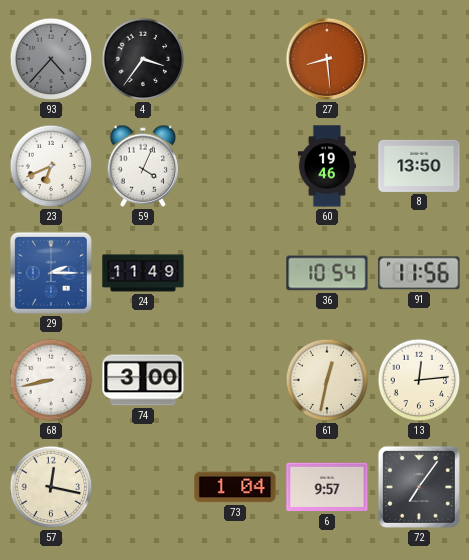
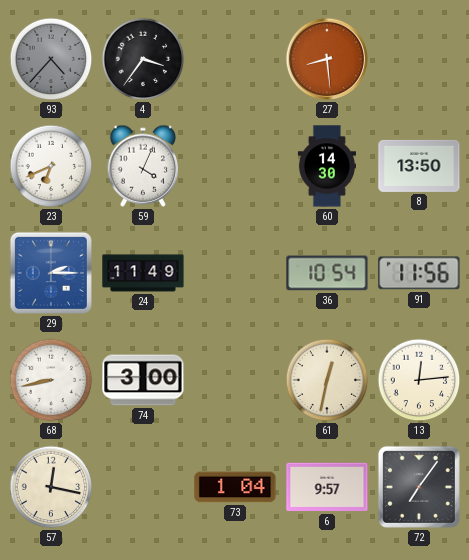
60: 19:46 -> 14:30
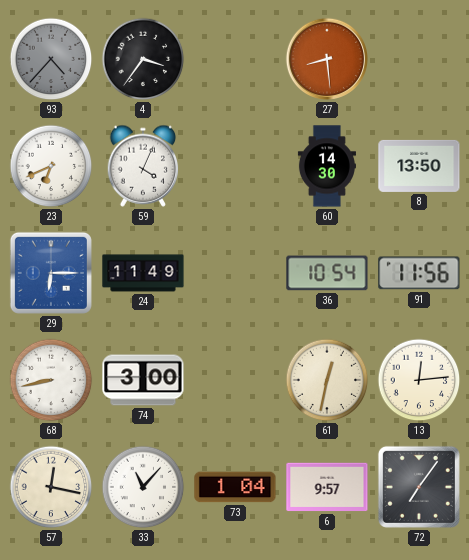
29: 2:15 -> 6:15
33: none -> 11:07
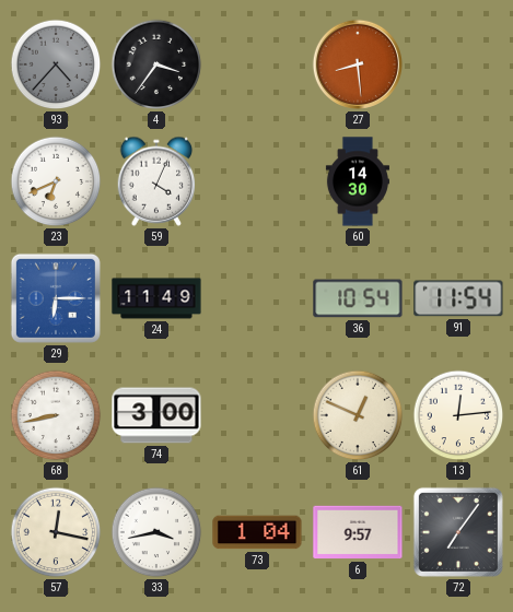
8: 13:50 -> none
91: 11:56 -> 11:54
61: 12:32 -> 12:49
33: 11:07 -> 3:43
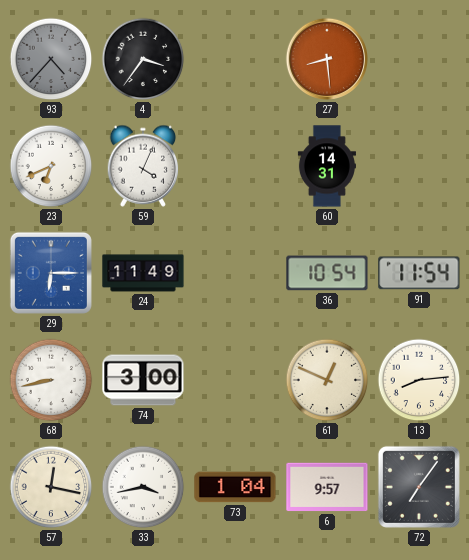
60: 14:30 -> 14:31
13: 12:14 -> 8:14
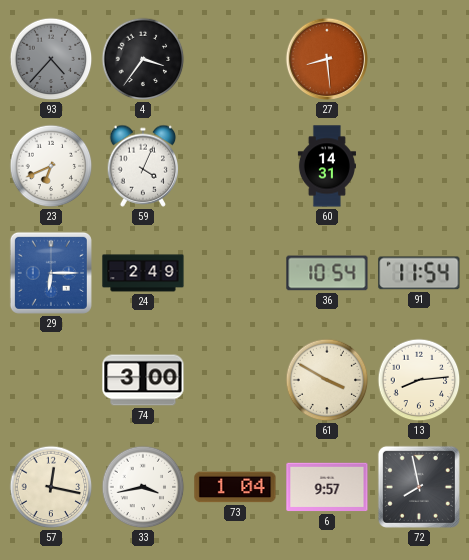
24: 11:49 -> 2:49
68: 8:43 -> none
61: 12:49 -> 3:50
72: 7:06 -> 7:58
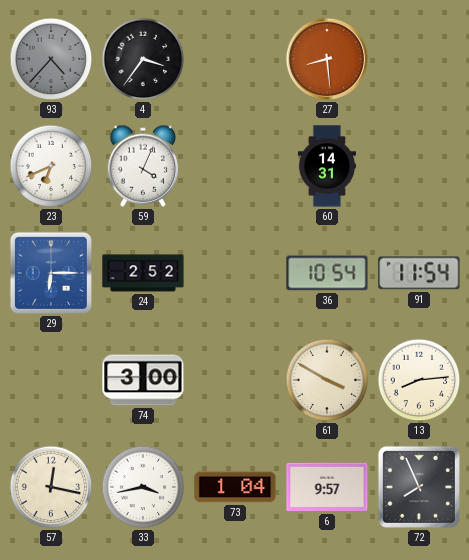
24: 2:49 -> 2:52
72: 7:58 -> 7:56
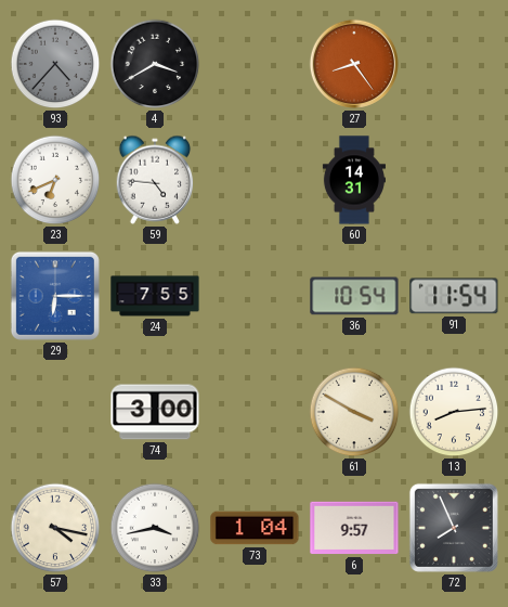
4: 3:36 -> 3:40
27: 8:29 -> 8:24
59: 4:04 -> 4:46
24: 2:52 -> 7:55
57: 12:17 -> 4:17
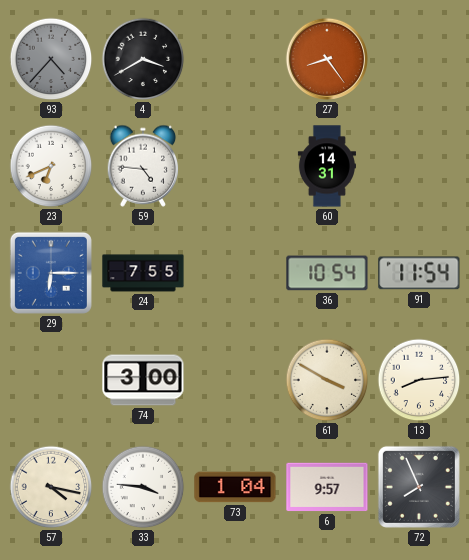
33: 3:43 -> 3:46
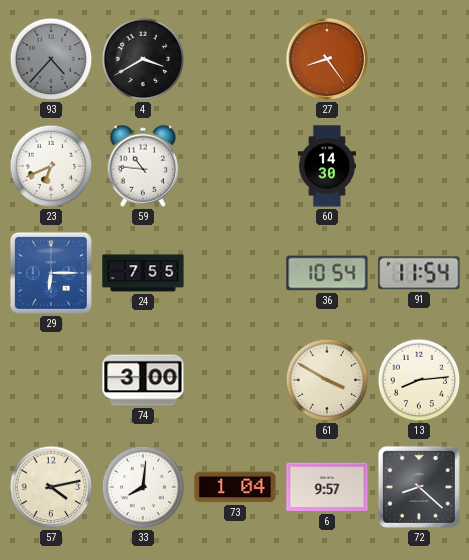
59: 4:46 -> 10:46
60: 14:31 -> 14:30
57: 4:17 -> 4:13
33: 3:46 -> 8:01
72: 7:56 -> 8:22
